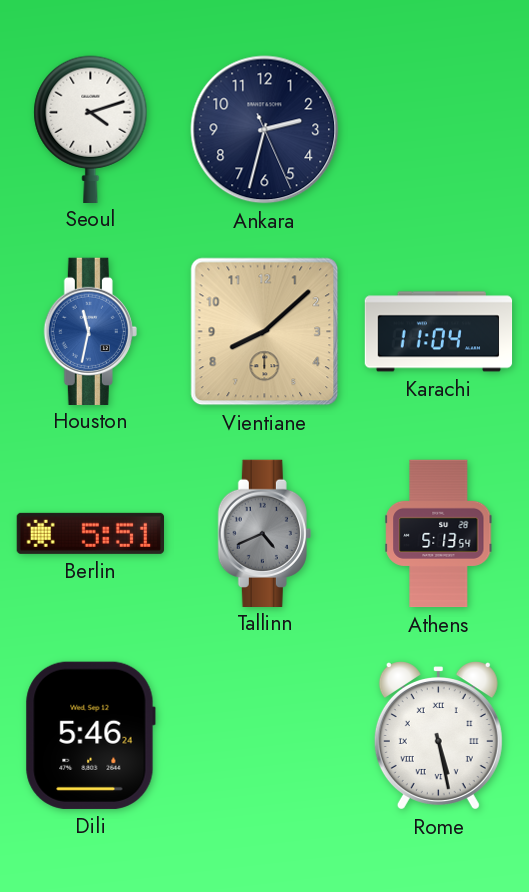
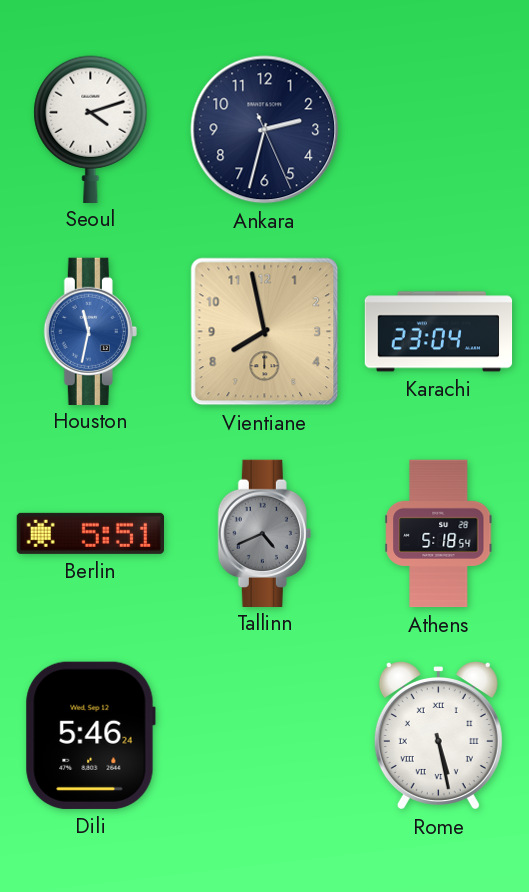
Vientiane: 8:08 -> 7:58
Karachi: 11:04 -> 23:04
Athens: 5:13 -> 5:18
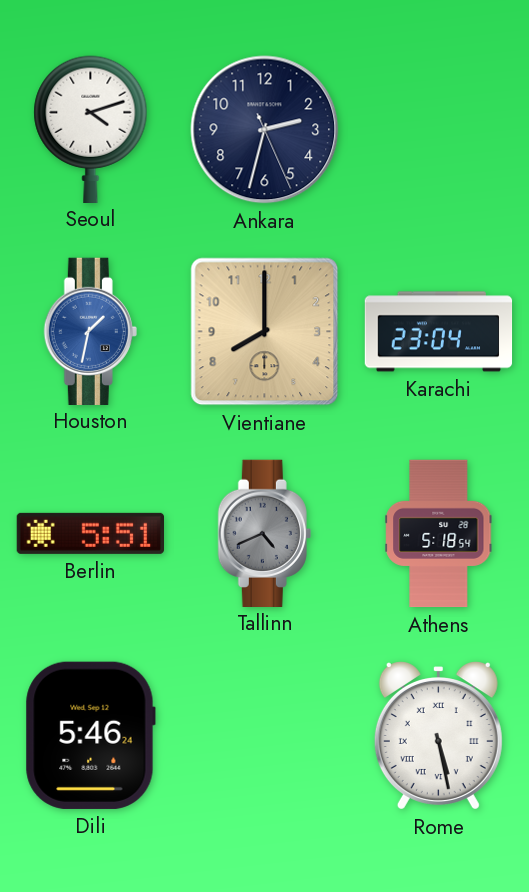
Houston: 11:32 -> 1:32
Vientiane: 7:58 -> 8:00
